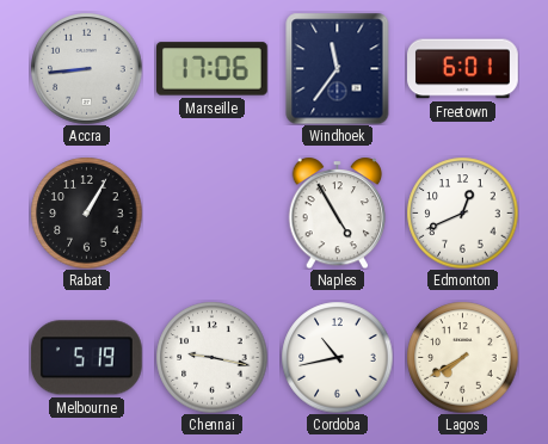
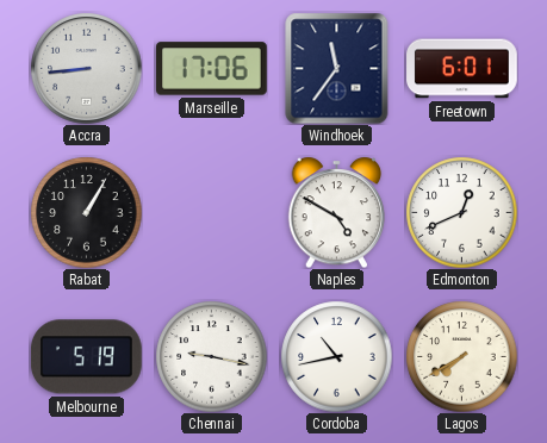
Naples: 4:55 -> 4:50
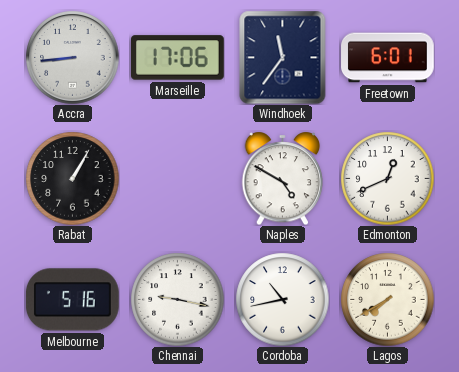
Melbourne: 5:19 -> 5:16
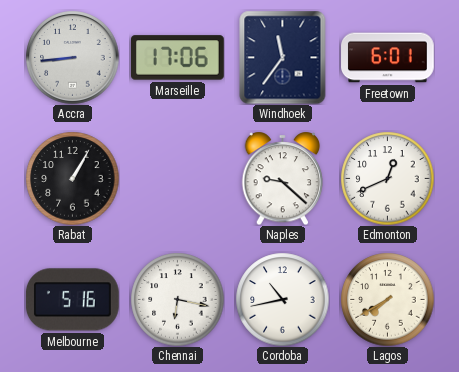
Naples: 4:50 -> 9:22
Chennai: 9:17 -> 6:17
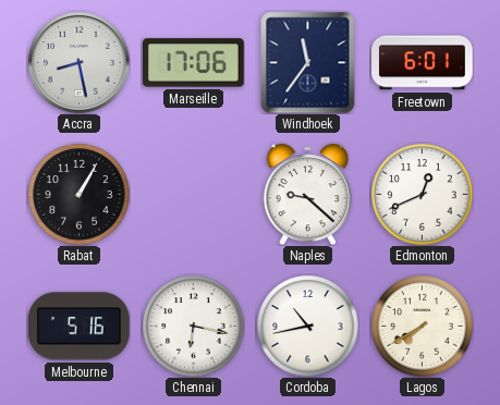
Accra: 8:44 -> 8:28
